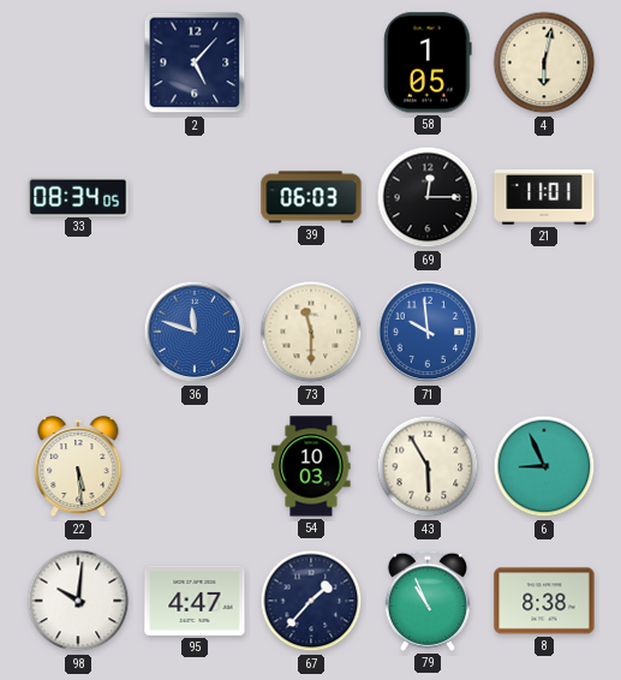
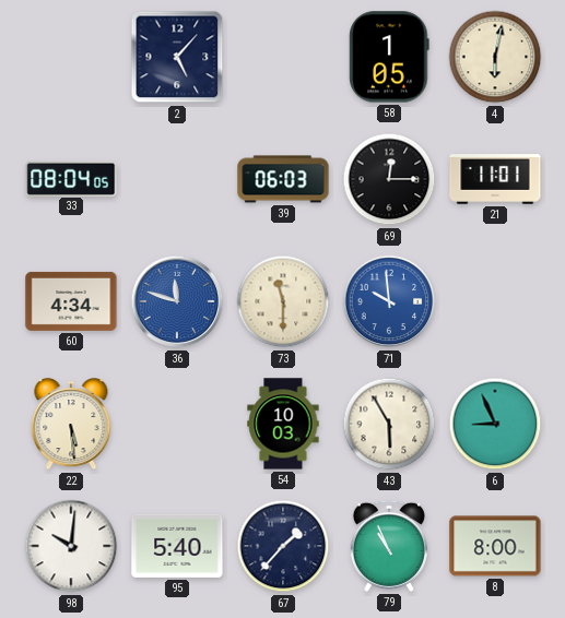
33: 08:34 -> 08:04
60: none -> 4:34
95: 4:47 -> 5:40
8: 8:38 -> 8:00
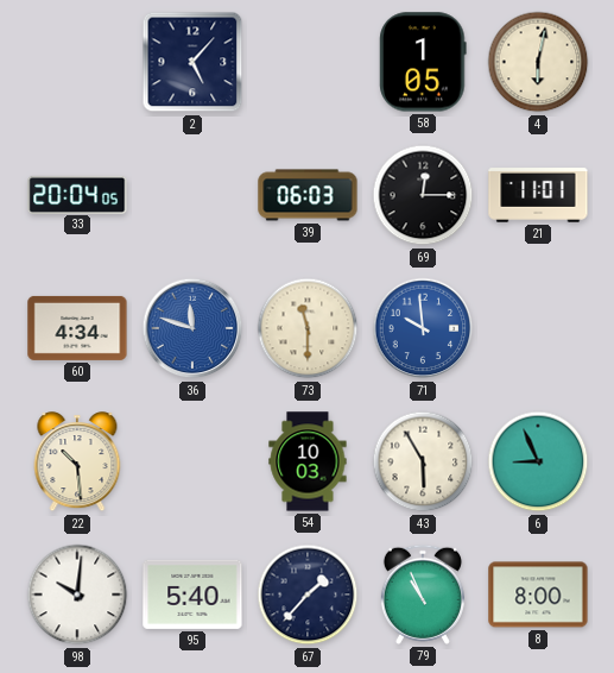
33: 08:04 -> 20:04
22: 5:29 -> 10:29
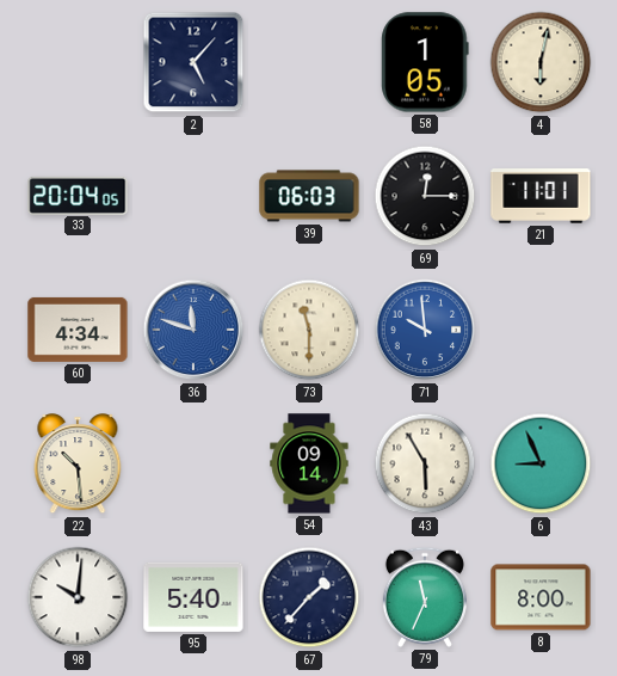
54: 10:03 -> 09:14
79: 10:56 -> 11:34
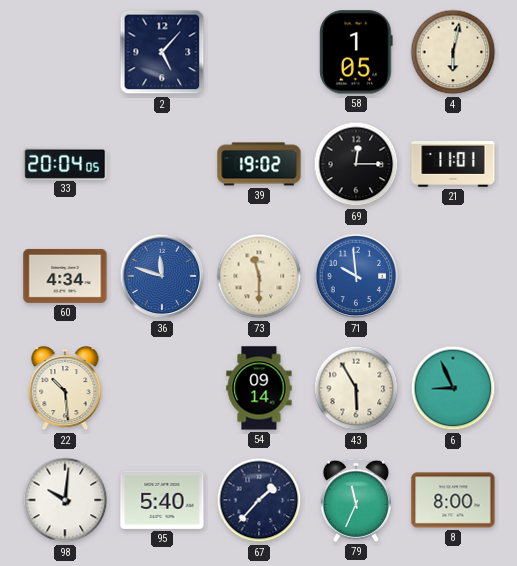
39: 06:03 -> 19:02
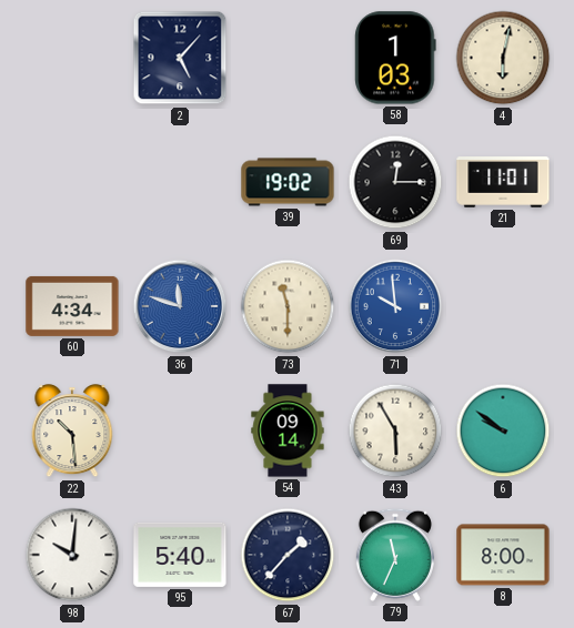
58: 1:05 -> 1:03
33: 20:04 -> none
6: 8:56 -> 9:51
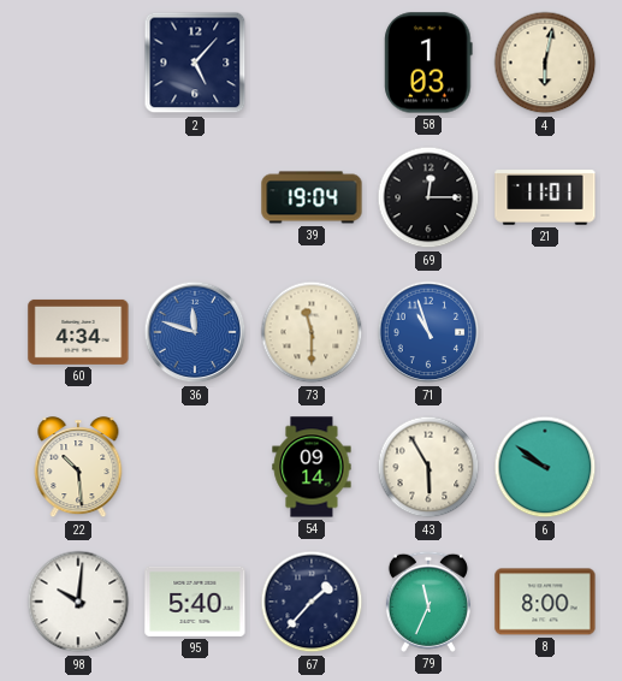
39: 19:02 -> 19:04
71: 9:59 -> 10:57
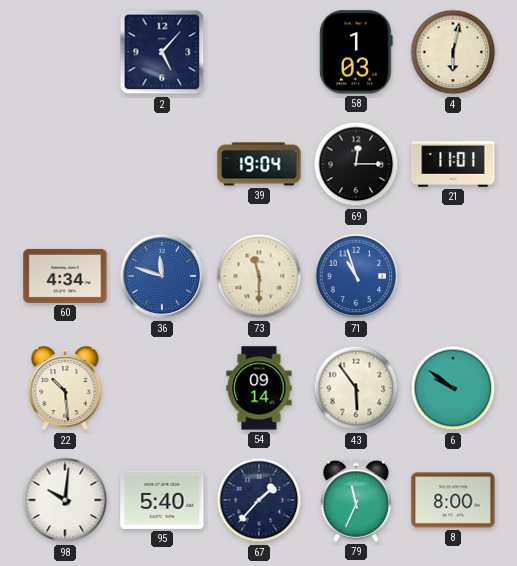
43: 5:55 -> 5:54
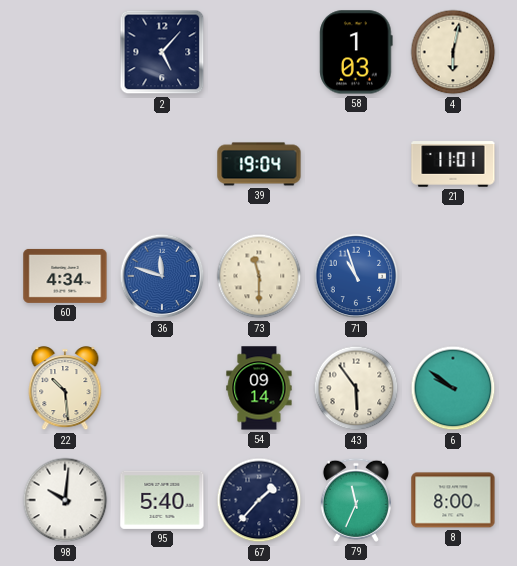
69: 12:15 -> none
